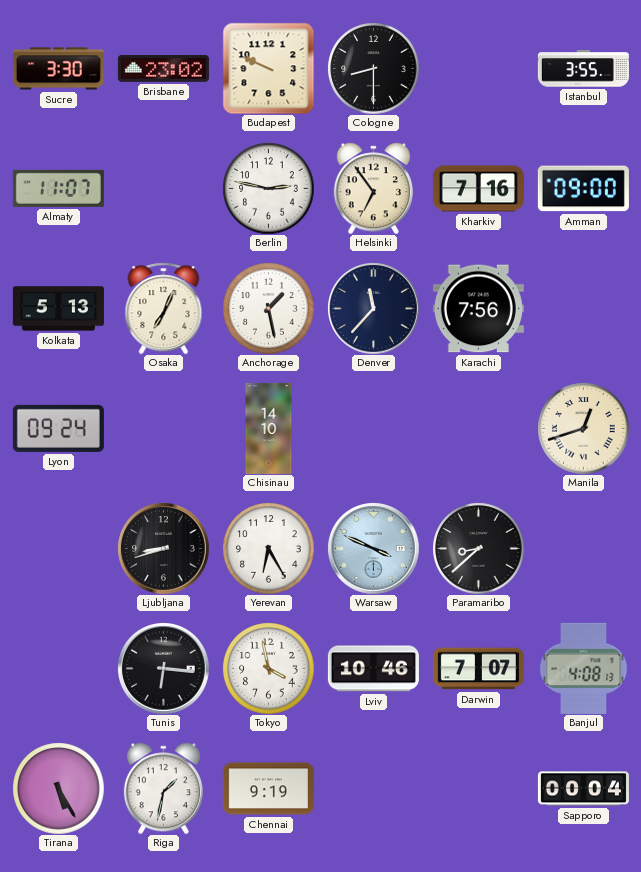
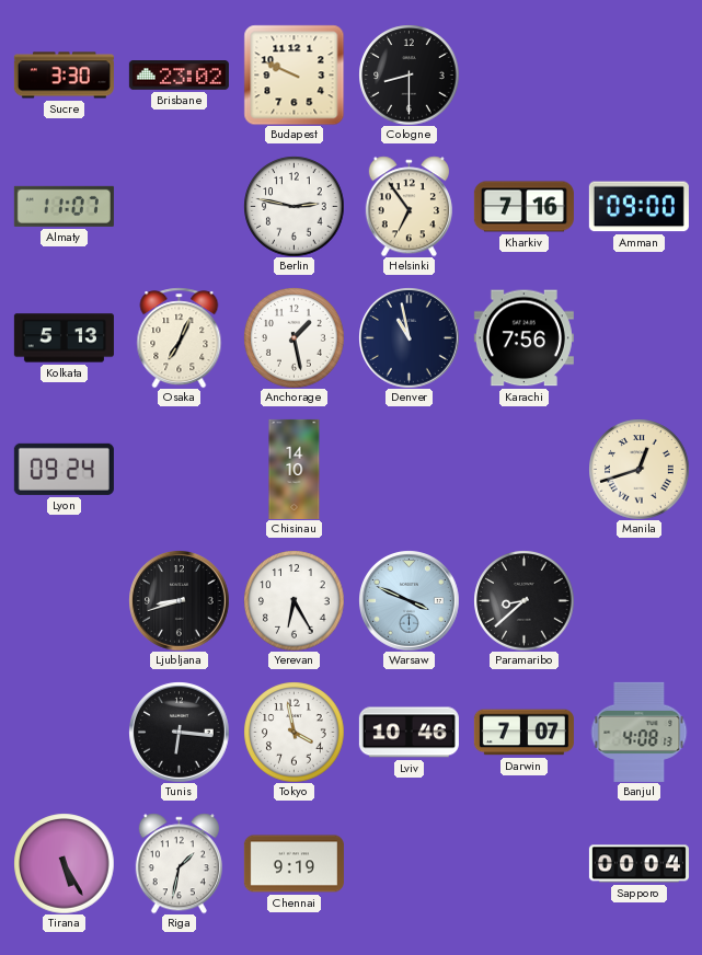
Istanbul: 3:55 -> none
Denver: 11:37 -> 10:58
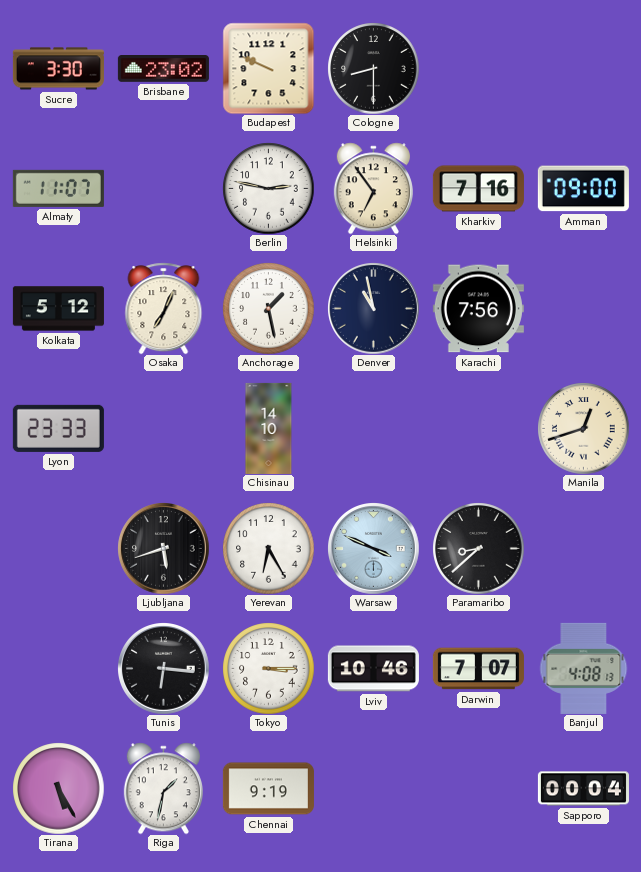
Kolkata: 5:13 -> 5:12
Lyon: 09:24 -> 23:33
Ljubljana: 8:42 -> 5:42
Tokyo: 3:58 -> 3:15
